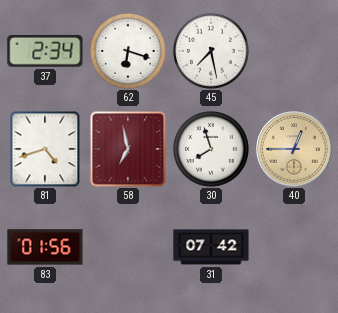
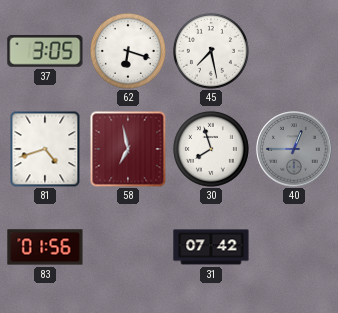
37: 2:34 -> 3:05
40 dial: champagne -> grey
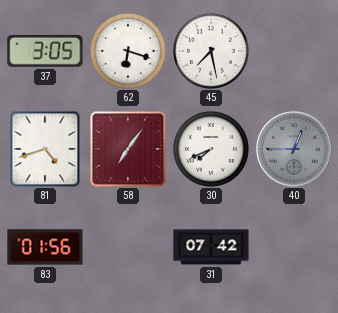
58: 6:58 -> 7:06
30: 7:57 -> 7:41
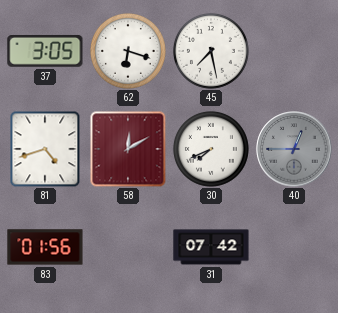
58: 7:06 -> 12:10
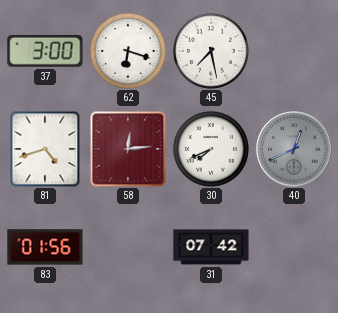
37: 3:05 -> 3:00
58: 12:10 -> 12:14
40: 12:45 -> 12:41
